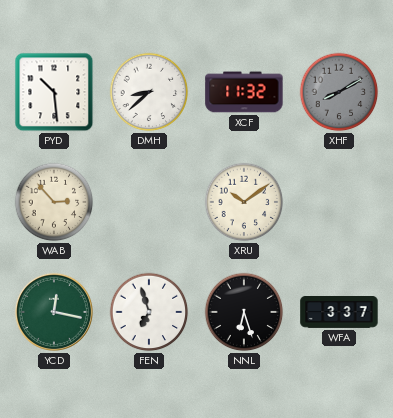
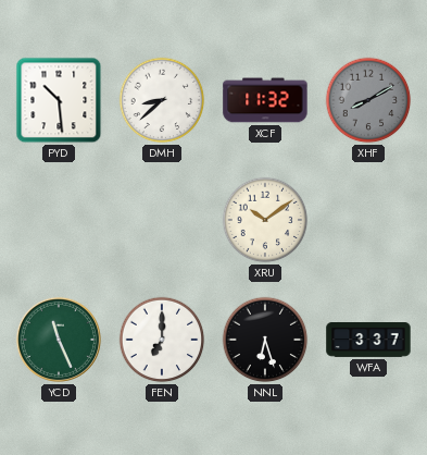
WAB: 2:53 -> none
YCD: 12:17 -> 11:26
FEN: 6:57 -> 7:00
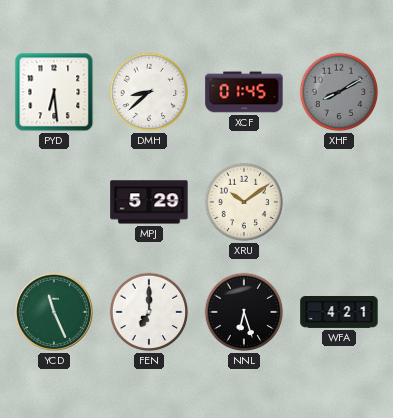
PYD: 10:29 -> 6:29
XCF: 11:32 -> 01:45
MPJ: none -> 5:29
WFA: 3:37 -> 4:21
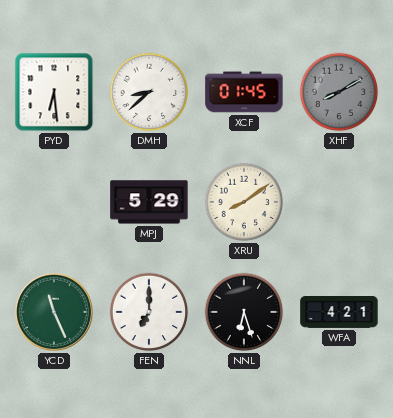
XRU: 10:09 -> 8:09
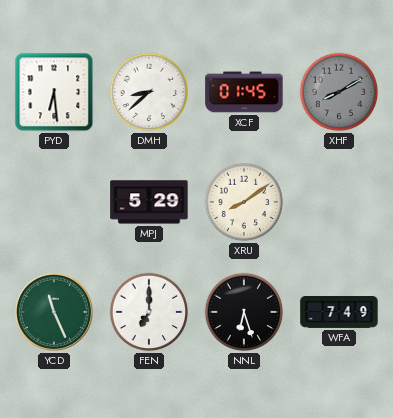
WFA: 4:21 -> 7:49
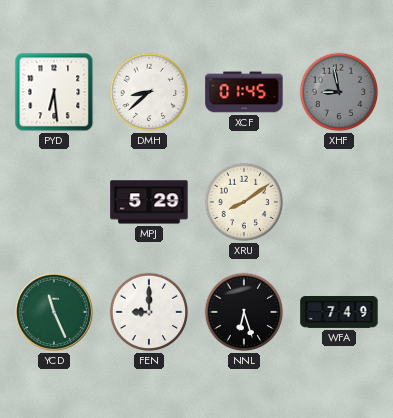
XHF: 8:10 -> 8:58
FEN: 7:00 -> 9:00
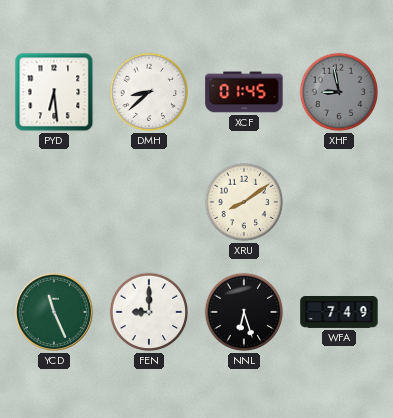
MPJ: 5:29 -> none
